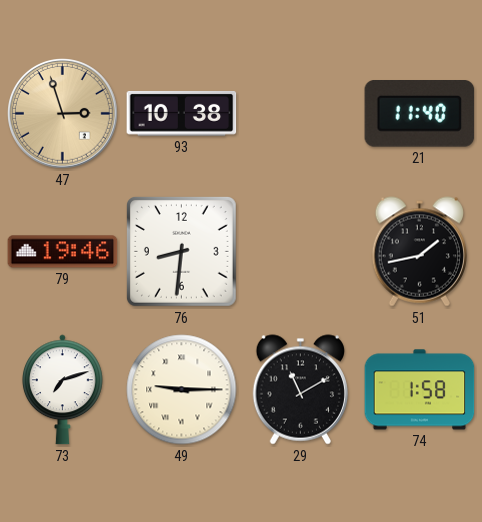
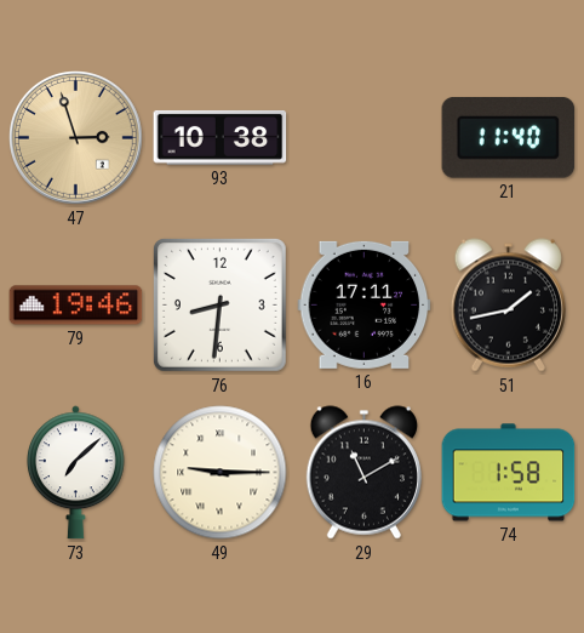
16: none -> 17:11
73: 7:12 -> 7:08
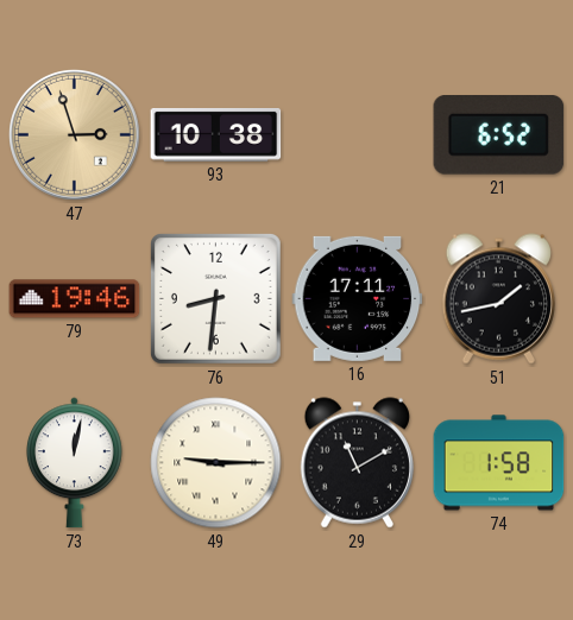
21: 11:40 -> 6:52
73: 7:08 -> 12:02
